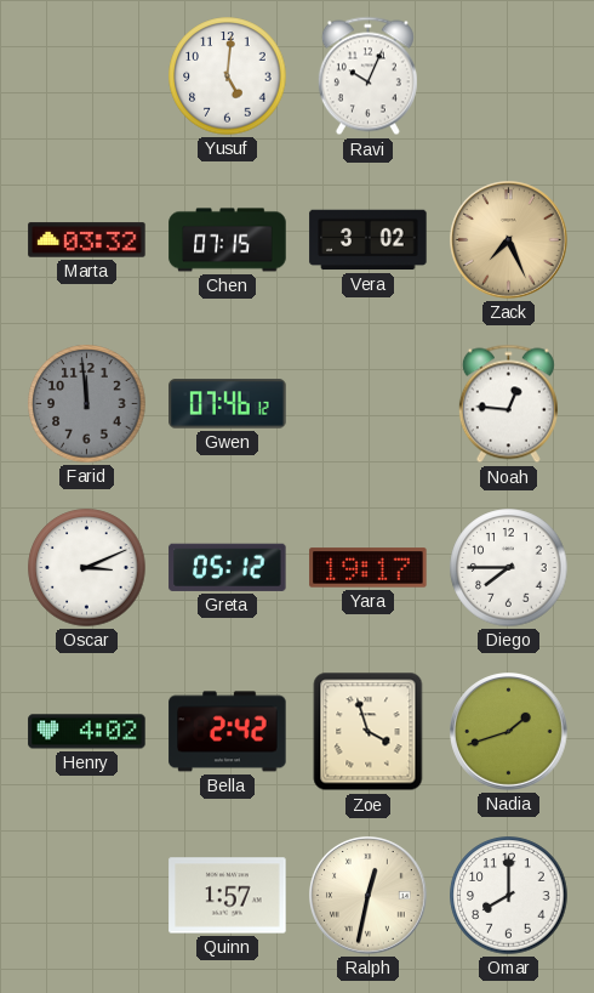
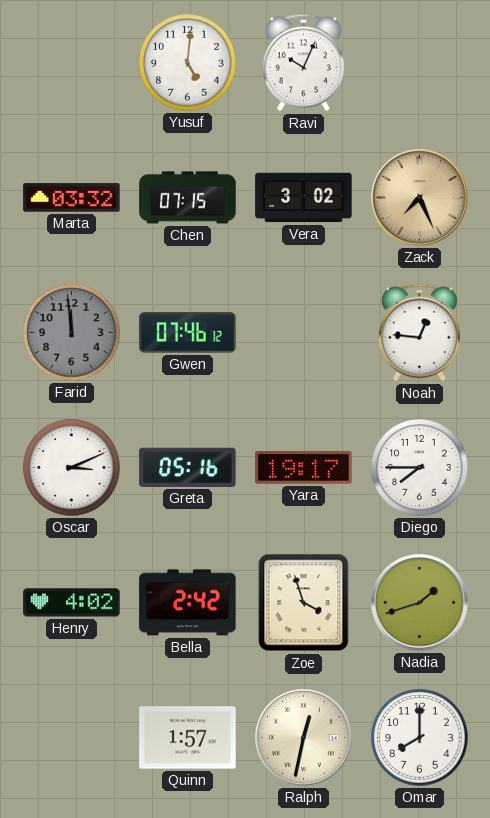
Greta: 05:12 -> 05:16
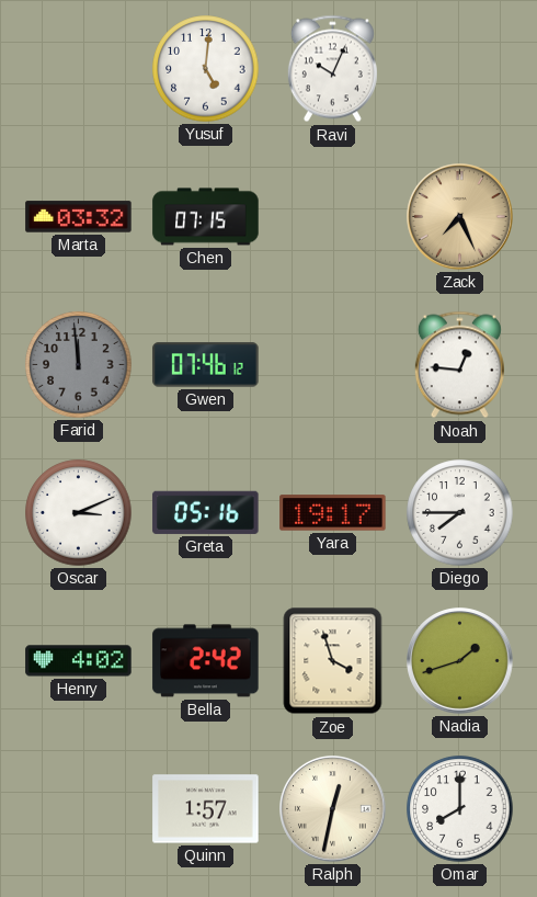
Vera: 3:02 -> none
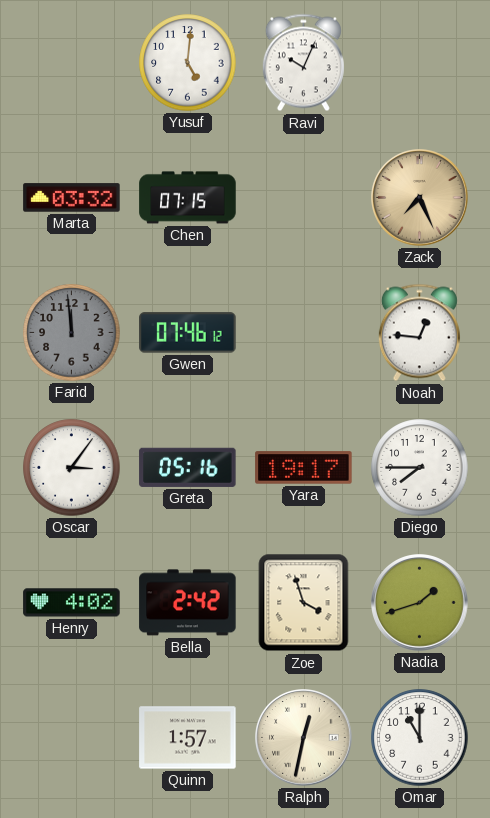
Oscar: 3:11 -> 3:06
Omar: 8:00 -> 11:00
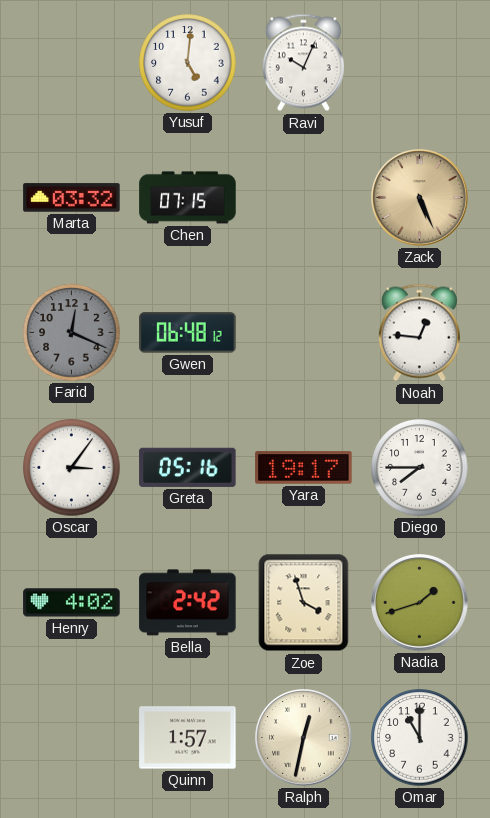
Zack: 7:26 -> 5:26
Farid: 11:59 -> 12:19
Gwen: 07:46 -> 06:48
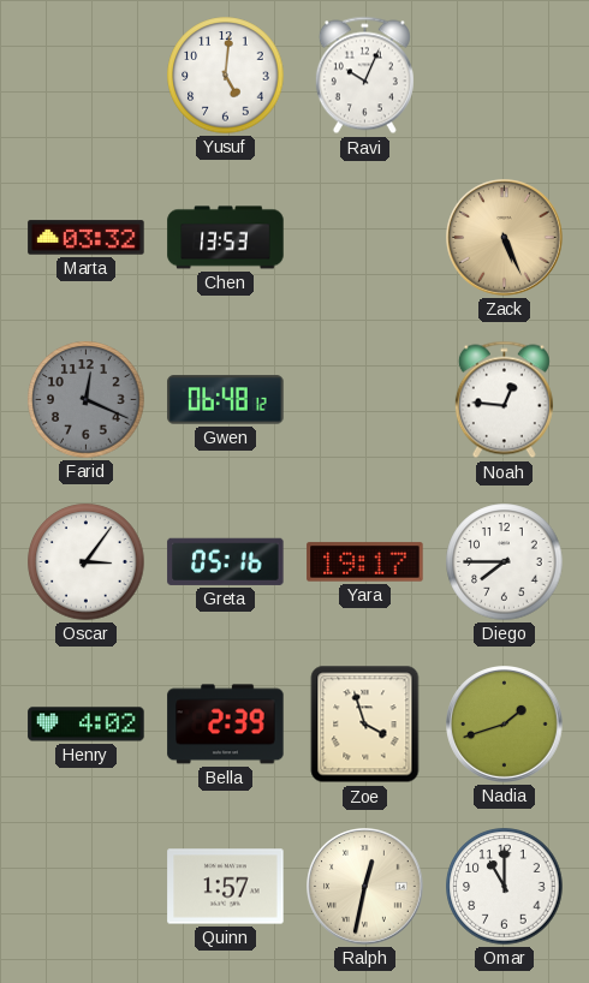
Chen: 07:15 -> 13:53
Bella: 2:42 -> 2:39
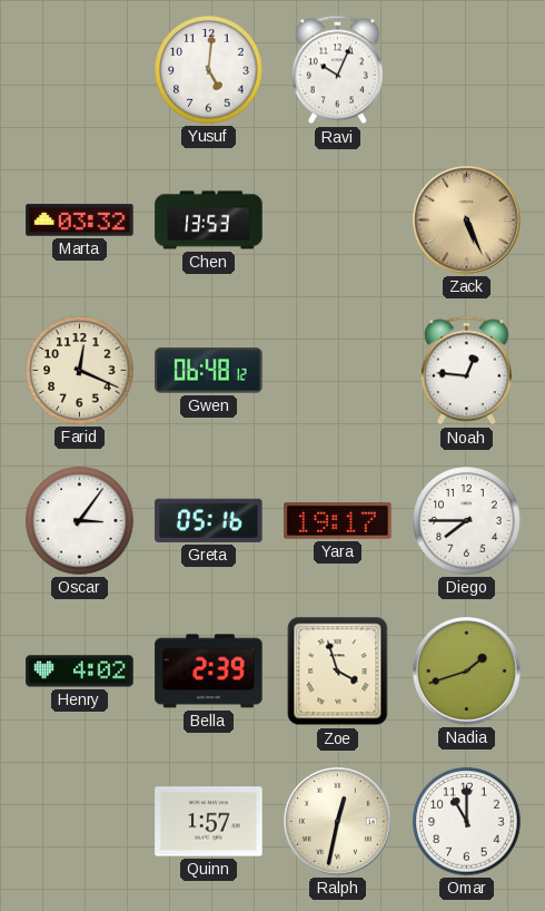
Farid dial: grey -> cream
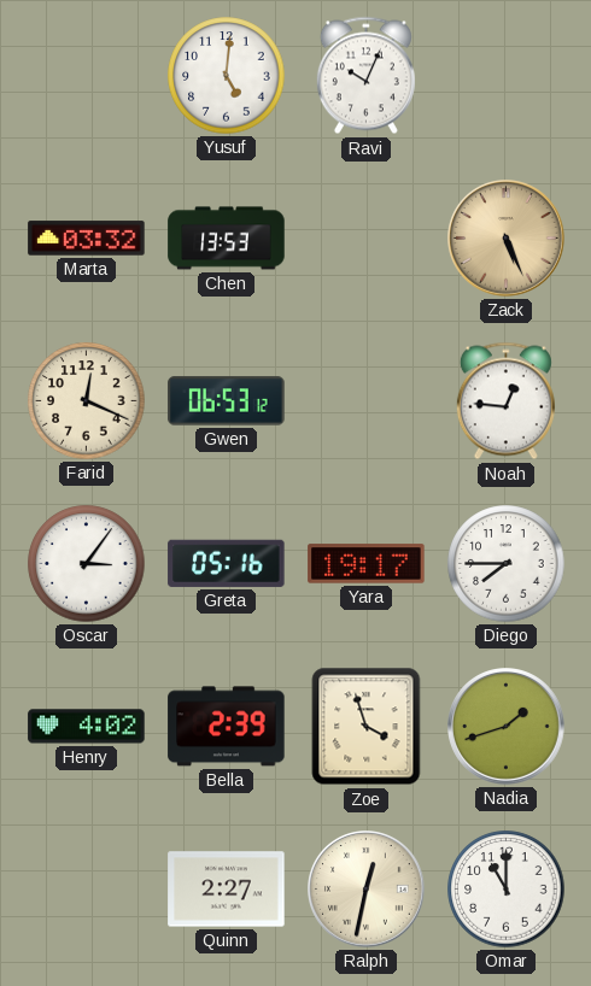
Gwen: 06:48 -> 06:53
Quinn: 1:57 -> 2:27
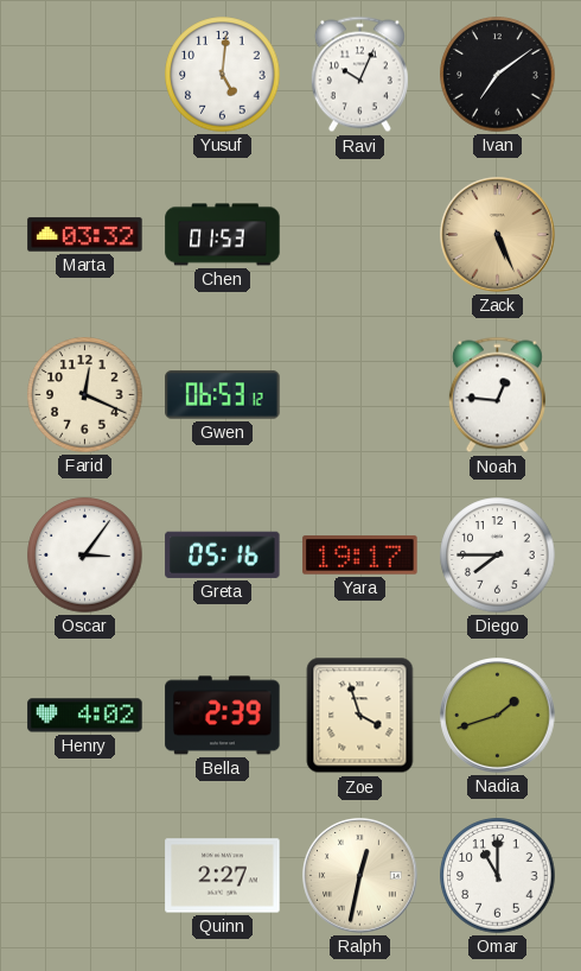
Ivan: none -> 7:09
Chen: 13:53 -> 01:53
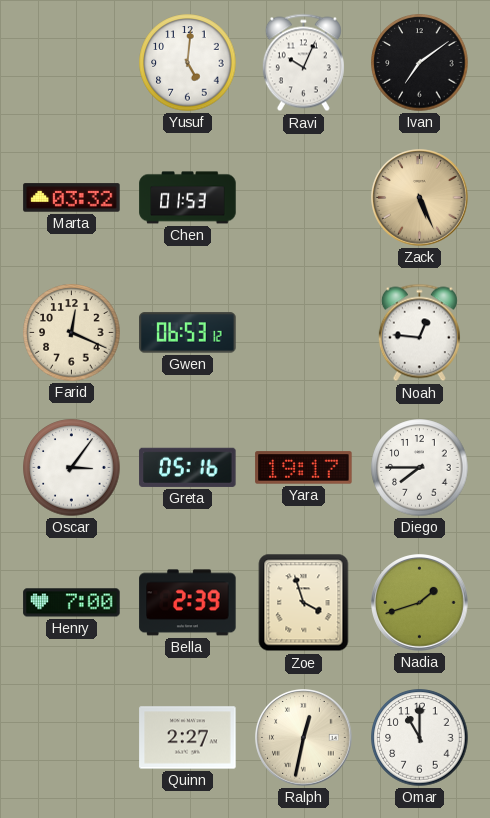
Henry: 4:02 -> 7:00
